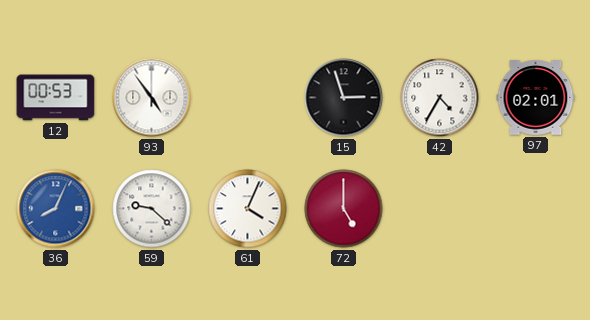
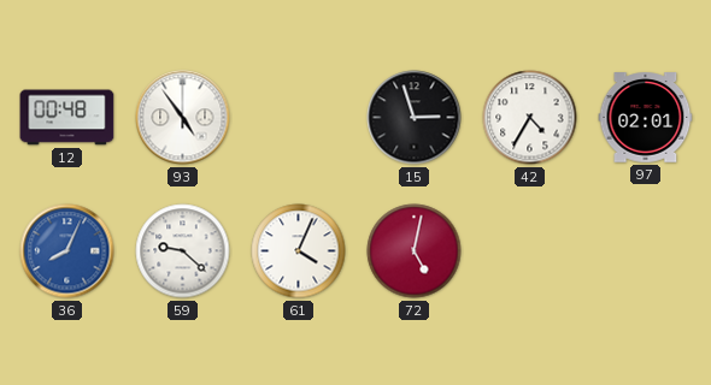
12: 00:53 -> 00:48
72: 5:00 -> 5:02
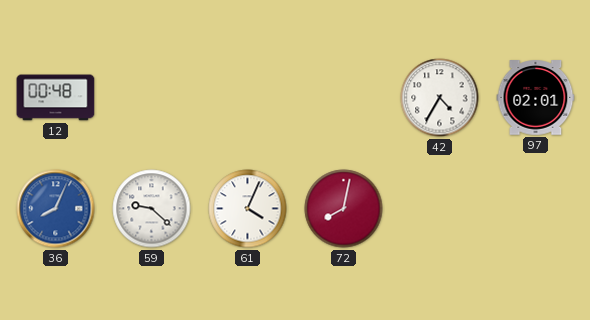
93: 4:54 -> none
15: 2:57 -> none
72: 5:02 -> 8:02
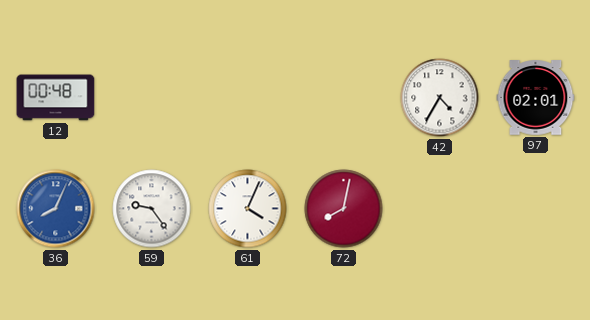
59: 9:22 -> 9:24
